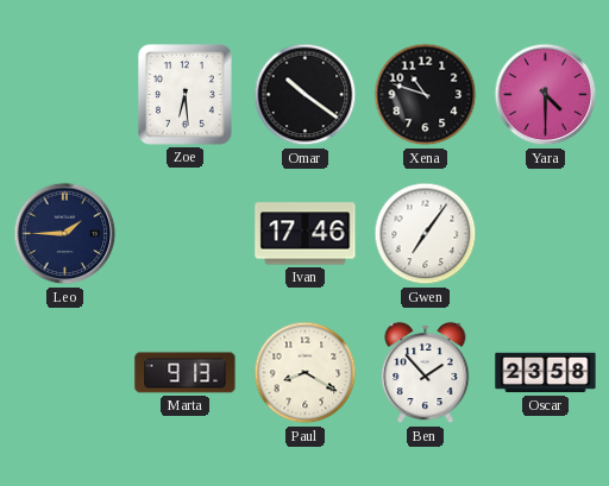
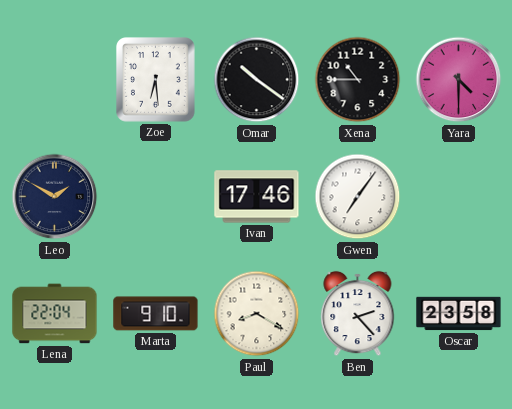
Xena: 10:48 -> 10:45
Leo: 1:45 -> 1:50
Lena: none -> 22:04
Marta: 9:13 -> 9:10
Ben: 1:53 -> 2:23
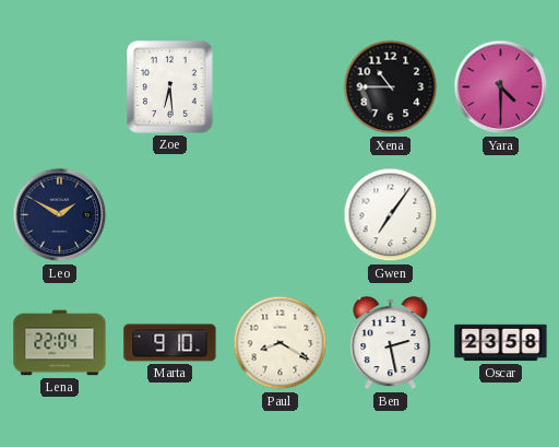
Omar: 10:21 -> none
Ivan: 17:46 -> none
Ben: 2:23 -> 2:28
